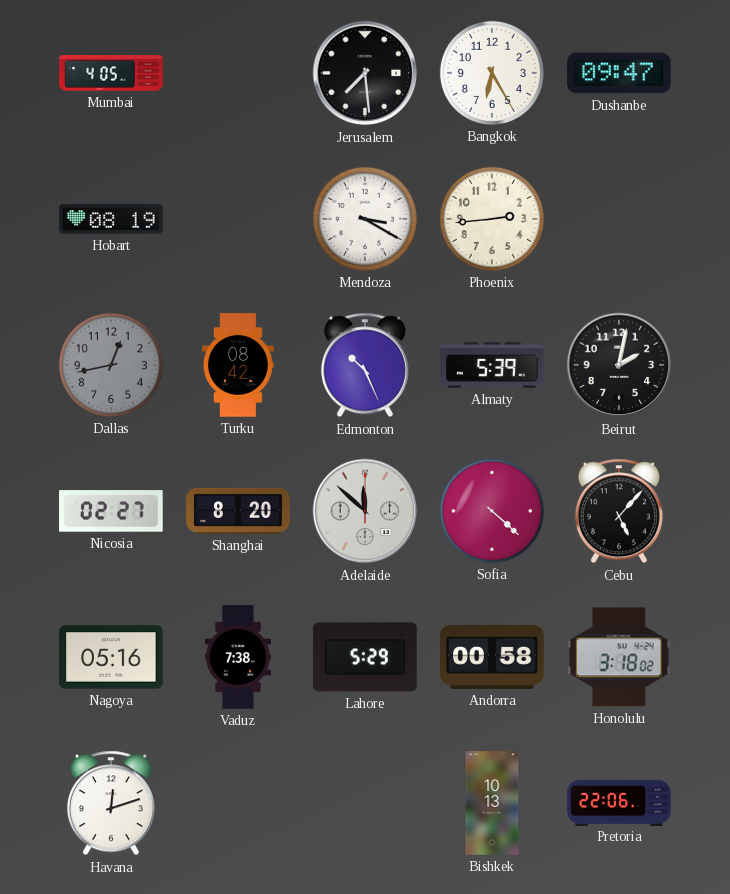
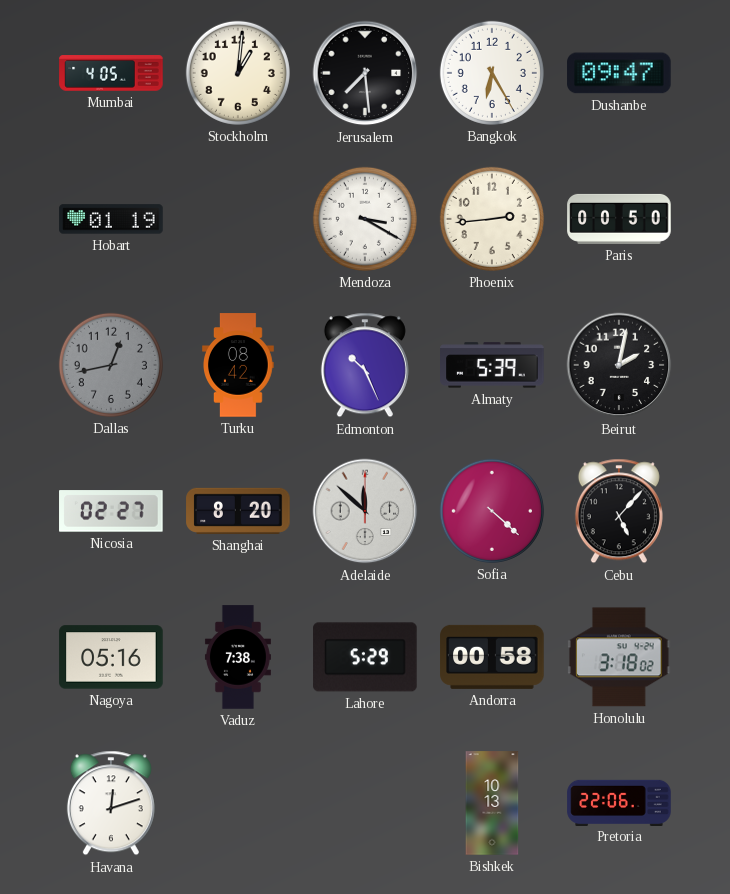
Stockholm: none -> 1:01
Hobart: 08:19 -> 01:19
Paris: none -> 00:50
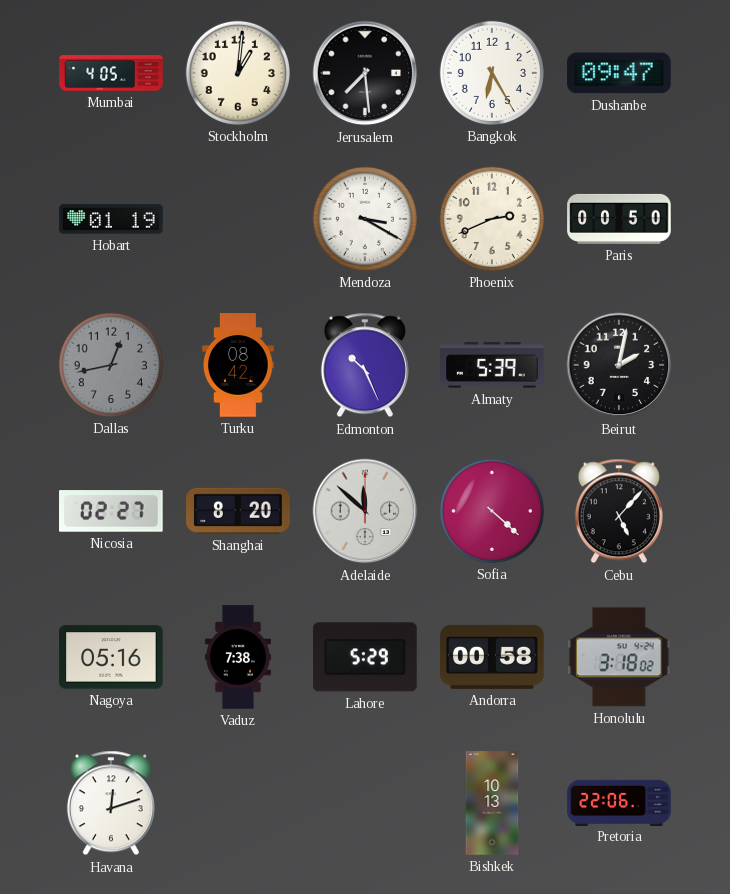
Phoenix: 2:44 -> 2:41
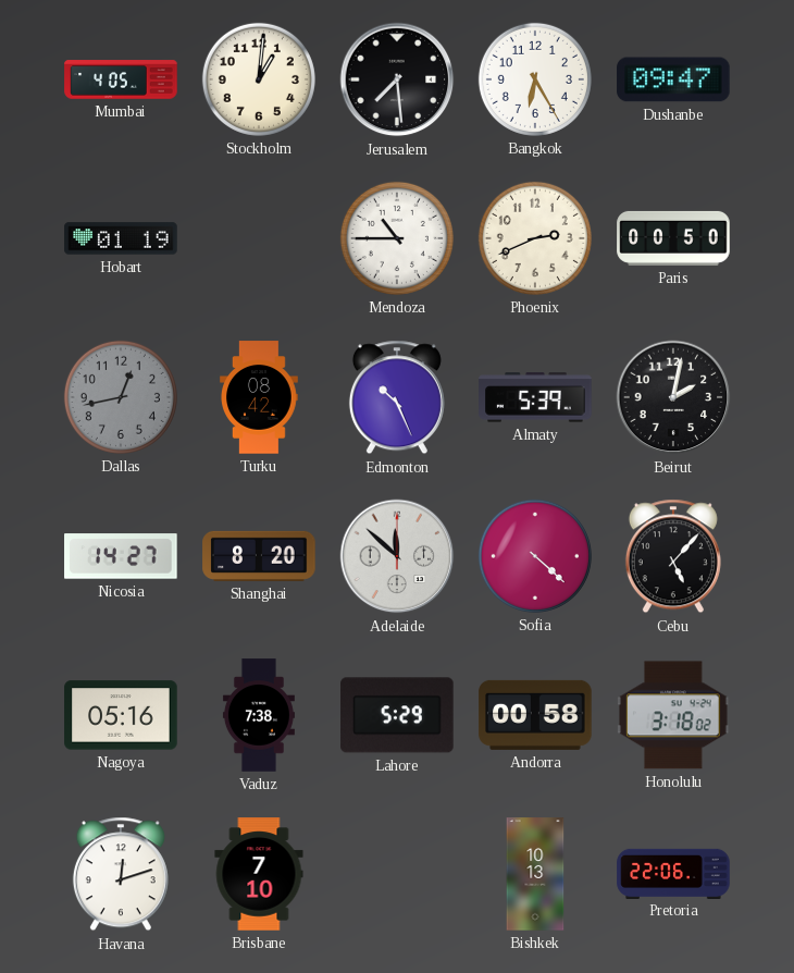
Mendoza: 3:20 -> 10:45
Nicosia: 02:27 -> 14:27
Brisbane: none -> 7:10
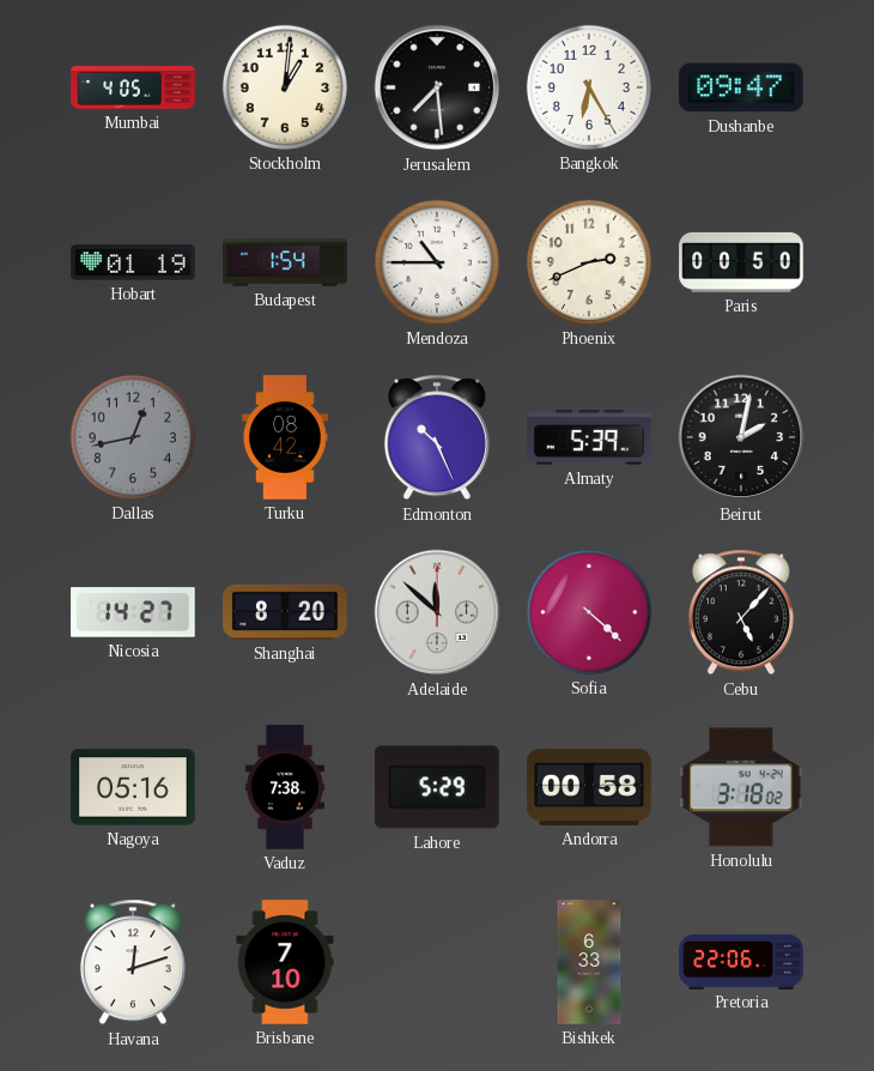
Budapest: none -> 1:54
Bishkek: 10:13 -> 6:33
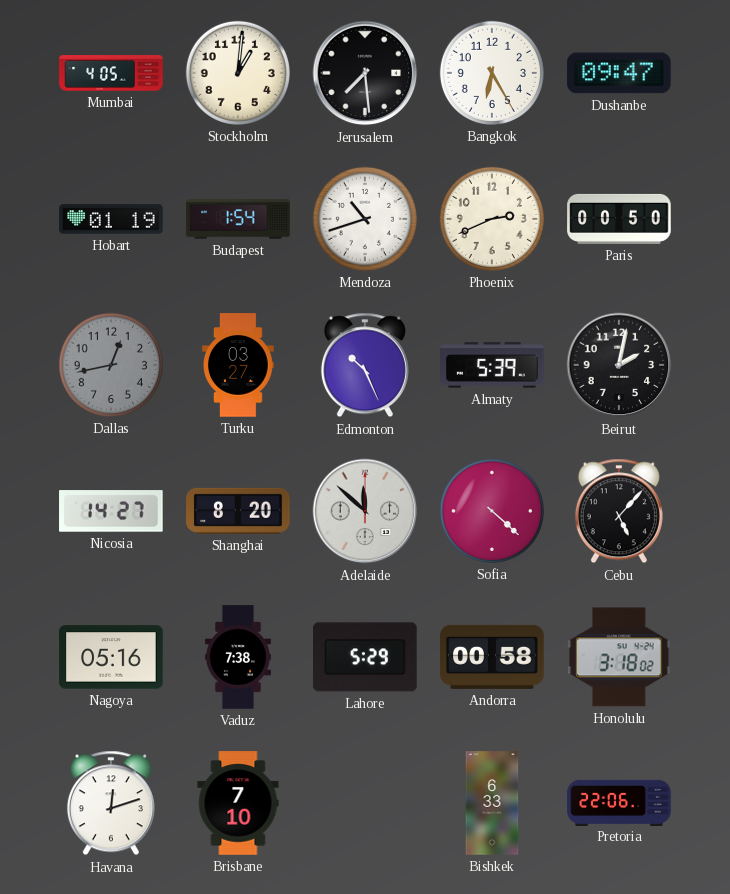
Mendoza: 10:45 -> 10:42
Turku: 08:42 -> 03:27
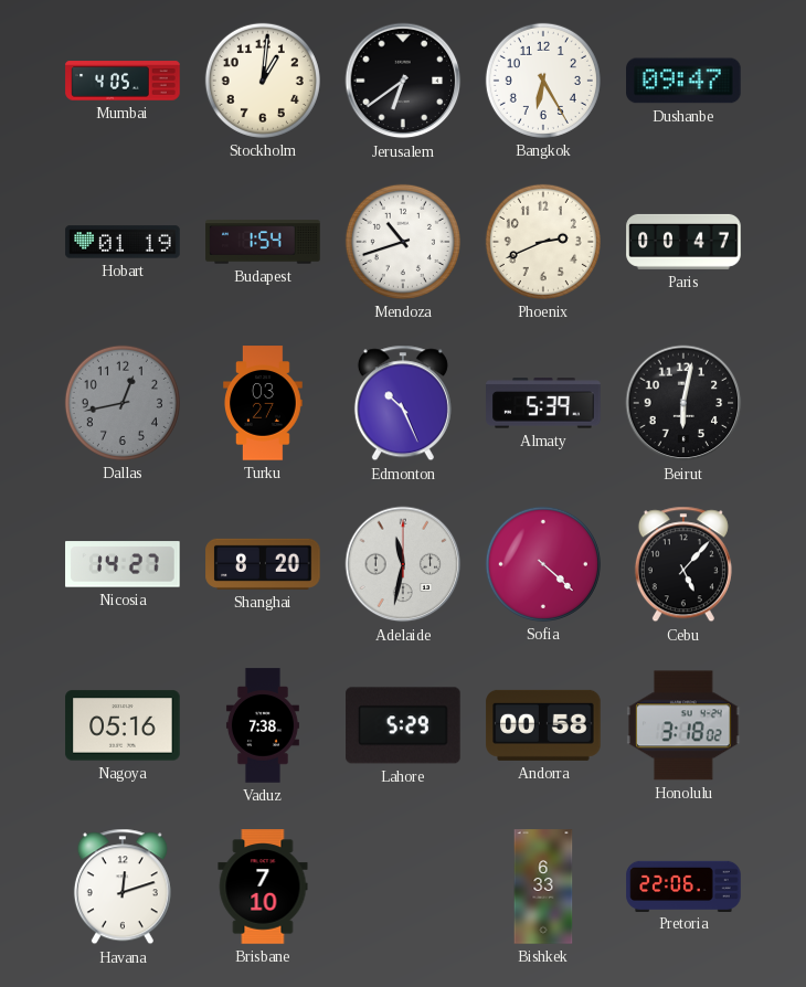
Jerusalem: 7:29 -> 6:39
Paris: 00:50 -> 00:47
Beirut: 2:02 -> 6:02
Adelaide: 11:52 -> 11:32
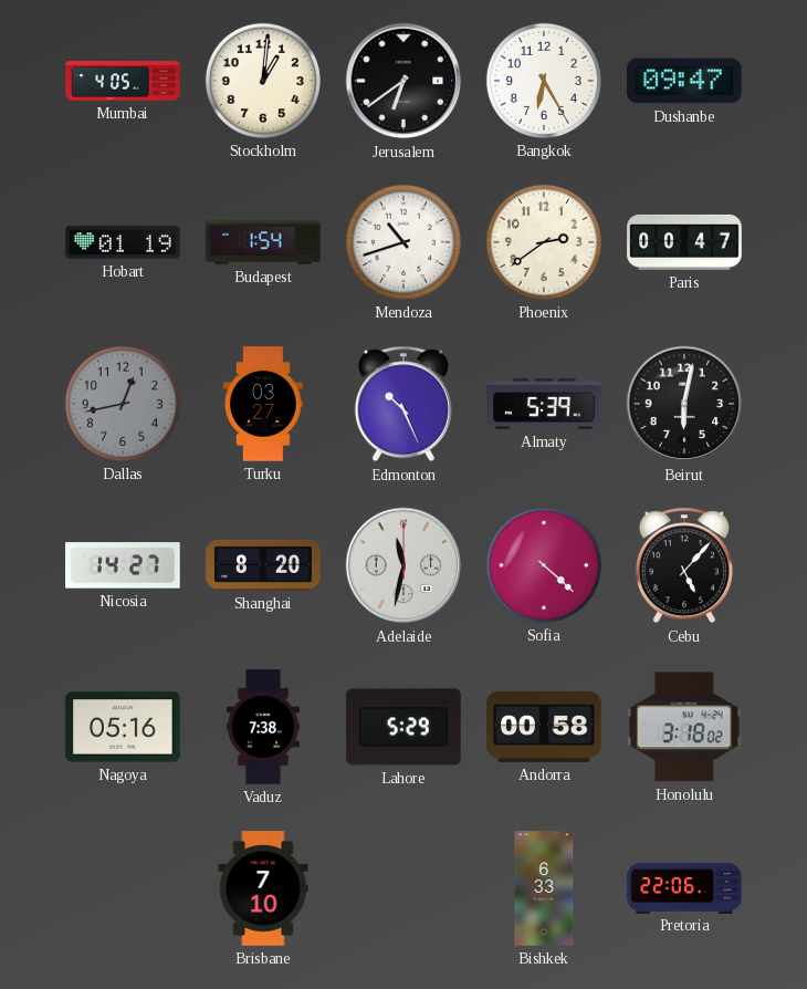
Phoenix: 2:41 -> 2:39
Havana: 12:12 -> none
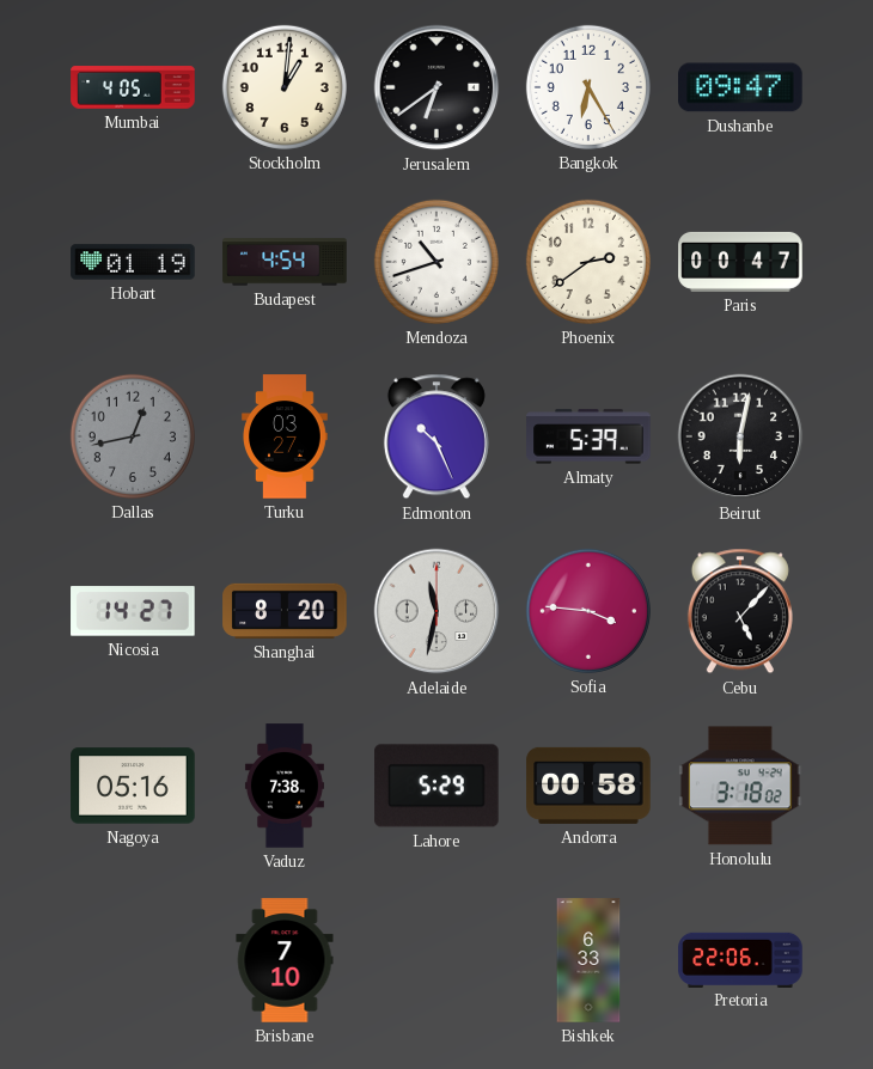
Budapest: 1:54 -> 4:54
Sofia: 4:22 -> 3:46
